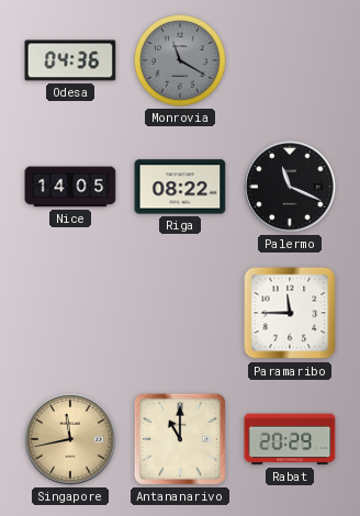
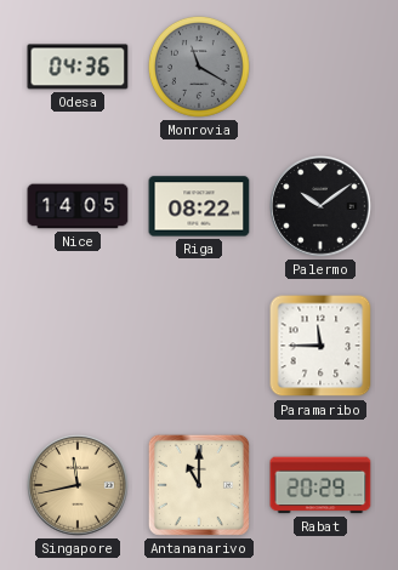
Palermo: 11:19 -> 10:09
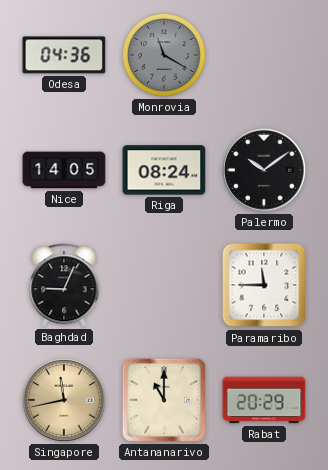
Riga: 08:22 -> 08:24
Baghdad: none -> 9:04
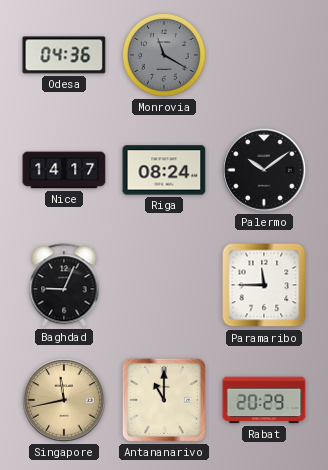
Nice: 14:05 -> 14:17
